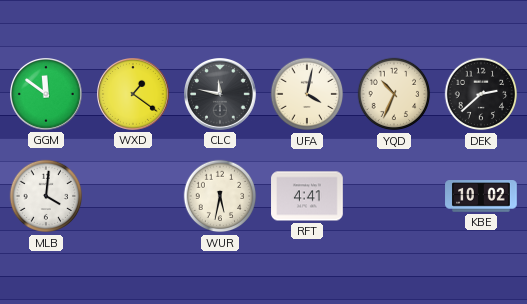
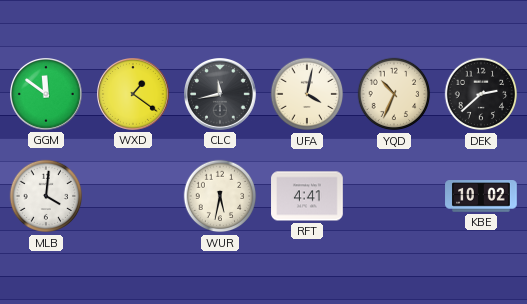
CLC: 11:47 -> 11:43
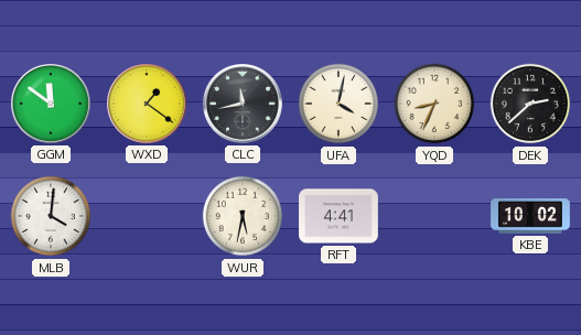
YQD: 10:34 -> 8:34
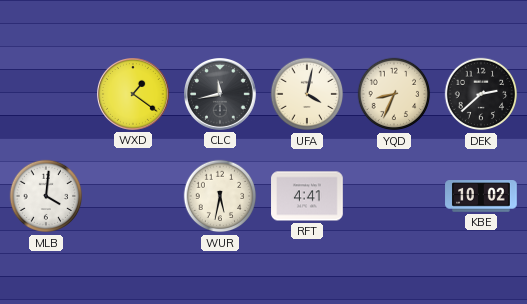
GGM: 11:51 -> none
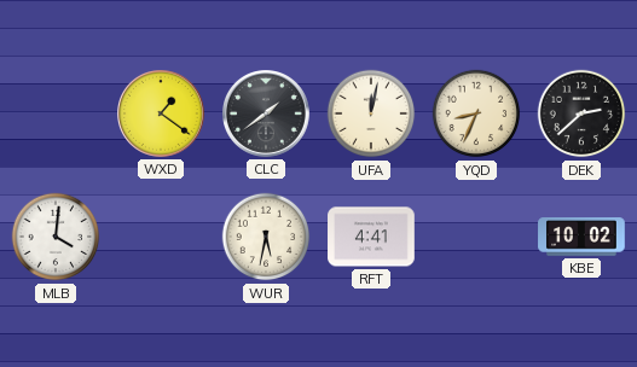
CLC: 11:43 -> 1:39
UFA: 4:02 -> 12:02
